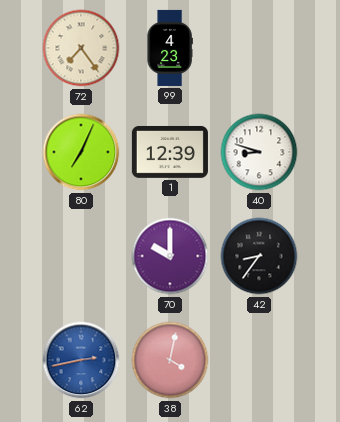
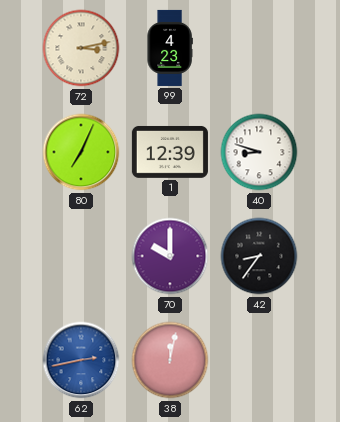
72: 7:24 -> 3:13
38: 4:02 -> 12:02
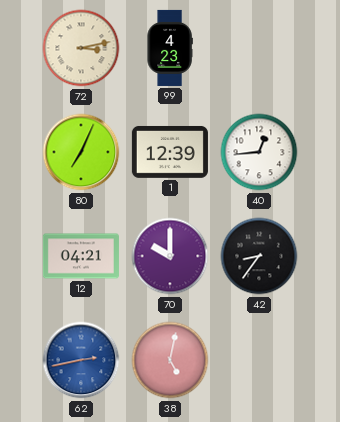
40: 8:48 -> 12:44
12: none -> 04:21
38: 12:02 -> 5:02
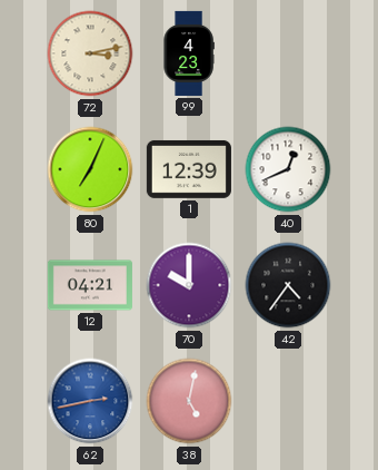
40: 12:44 -> 12:41
42: 8:36 -> 4:36
